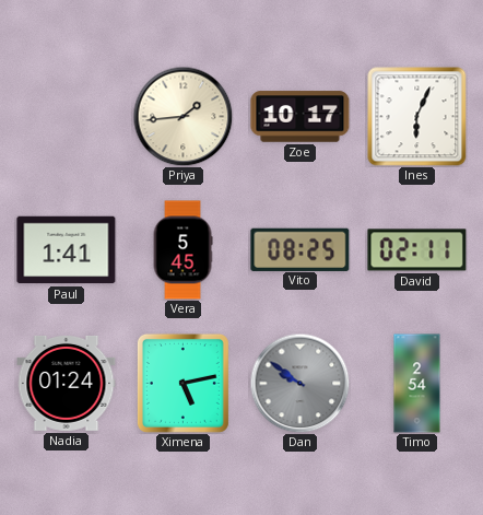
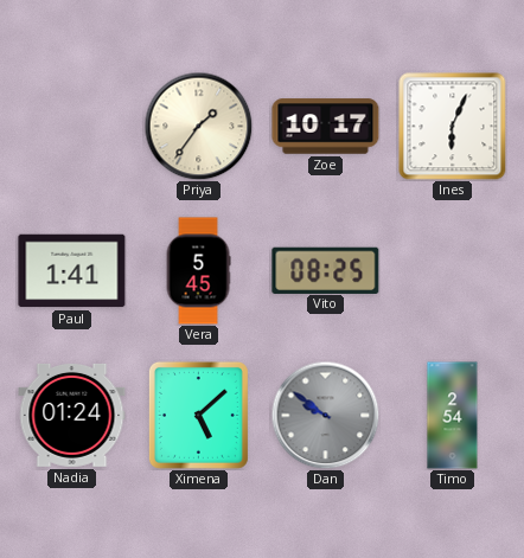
Priya: 1:44 -> 1:36
David: 02:11 -> none
Ximena: 5:13 -> 5:08
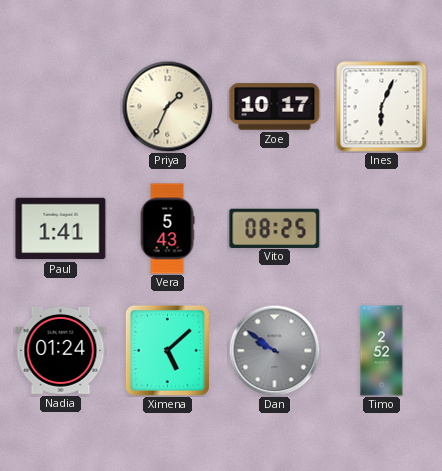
Priya: 1:36 -> 1:34
Vera: 5:45 -> 5:43
Timo: 2:54 -> 2:52
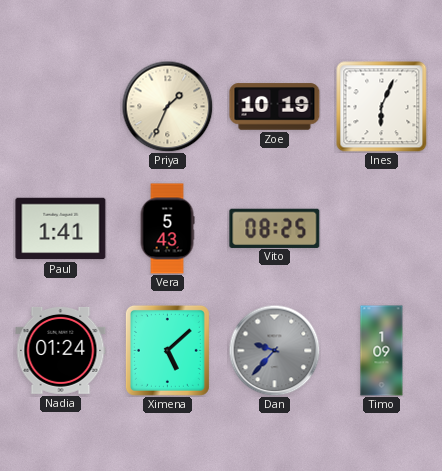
Zoe: 10:17 -> 10:19
Dan: 9:51 -> 9:37
Timo: 2:52 -> 1:09
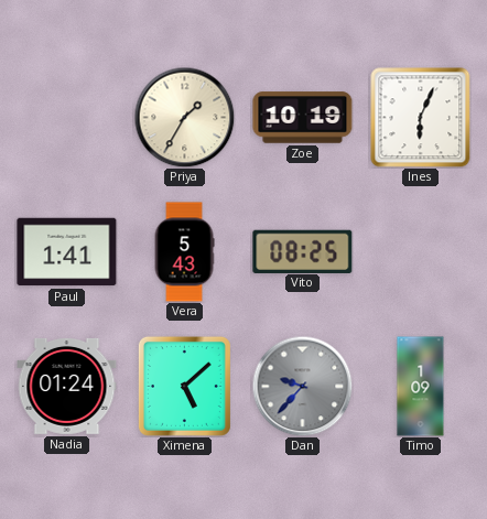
Priya: 1:34 -> 1:35
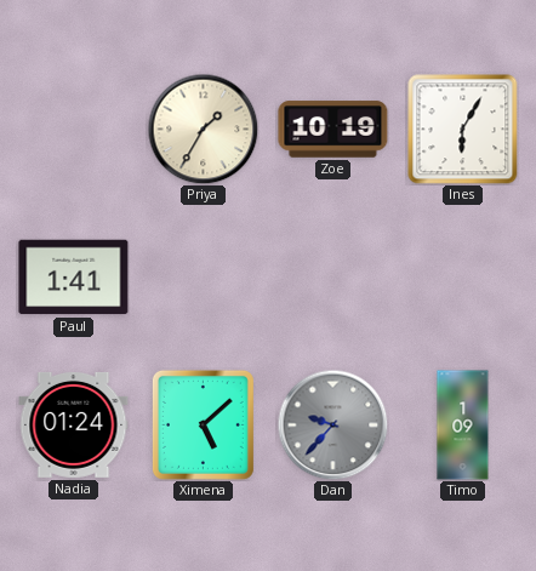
Ines: 6:04 -> 6:05
Vera: 5:43 -> none
Vito: 08:25 -> none
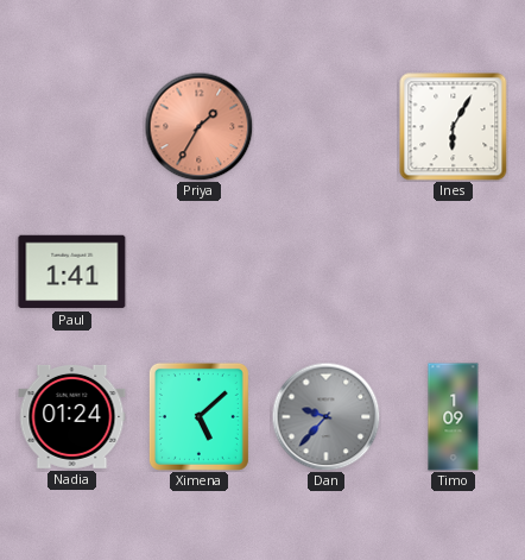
Priya dial: cream -> salmon
Zoe: 10:19 -> none
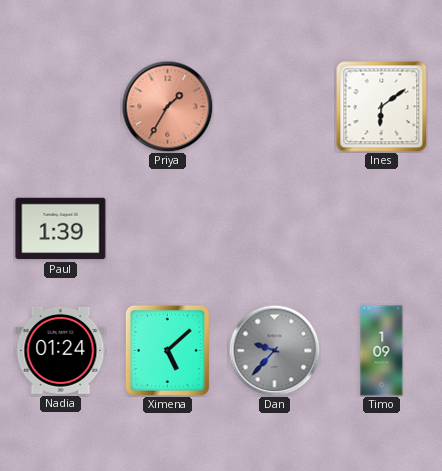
Ines: 6:05 -> 6:09
Paul: 1:41 -> 1:39
